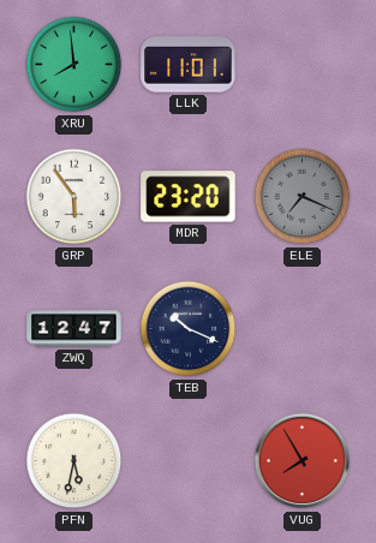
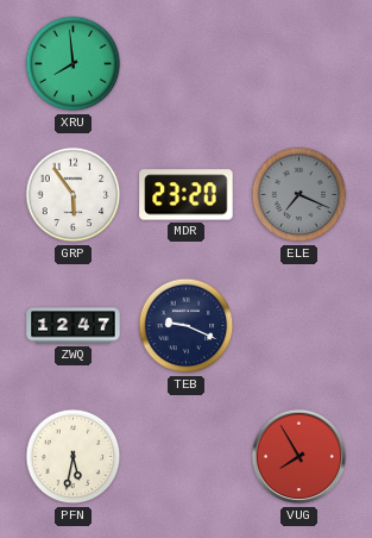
LLK: 11:01 -> none
TEB: 10:19 -> 9:19
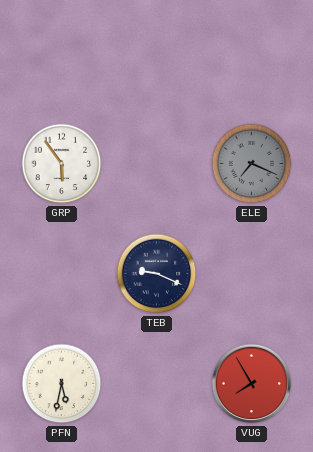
XRU: 7:59 -> none
MDR: 23:20 -> none
ZWQ: 12:47 -> none
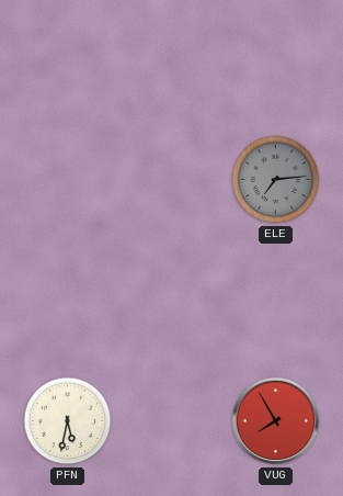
GRP: 5:54 -> none
ELE: 7:19 -> 7:14
TEB: 9:19 -> none
